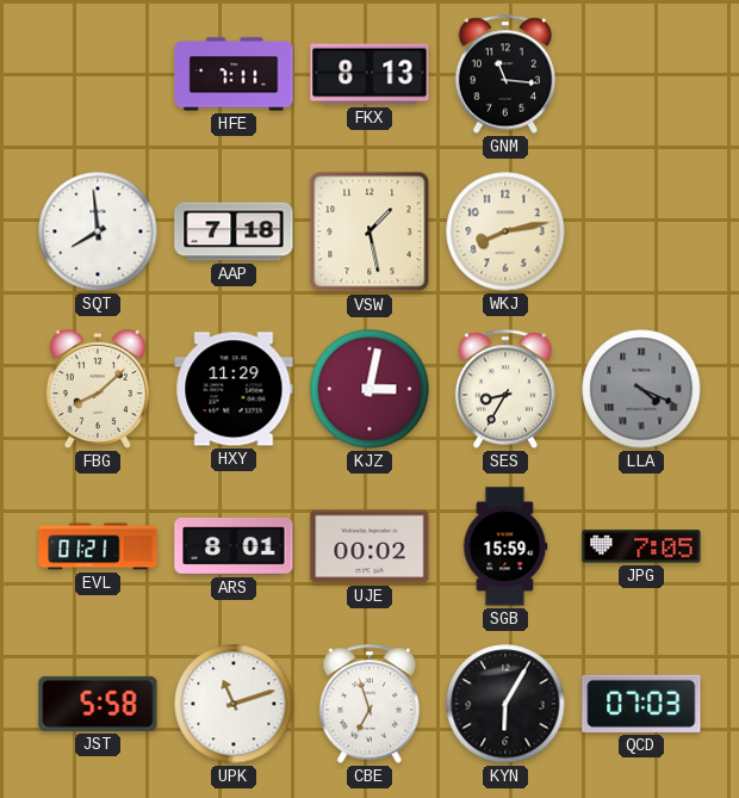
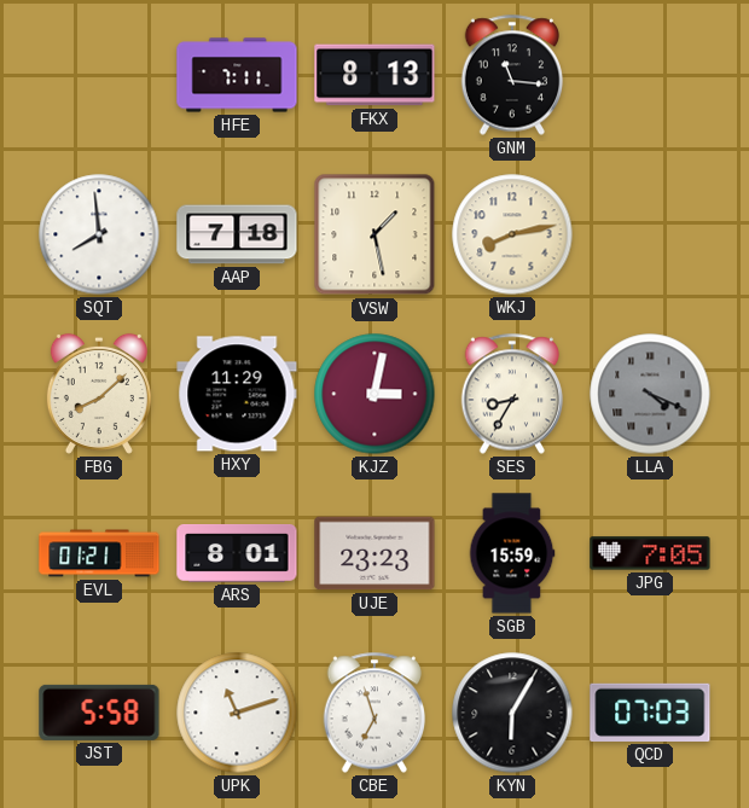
UJE: 00:02 -> 23:23
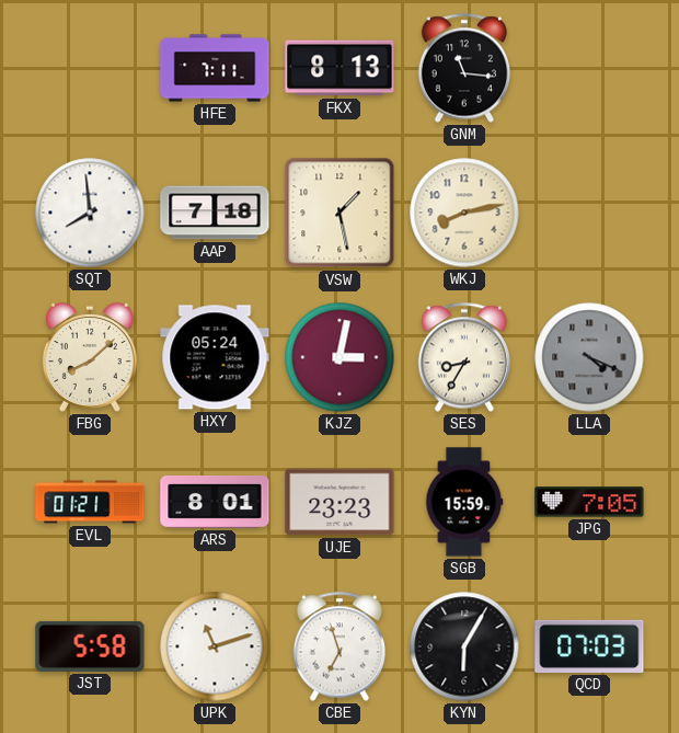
HXY: 11:29 -> 05:24
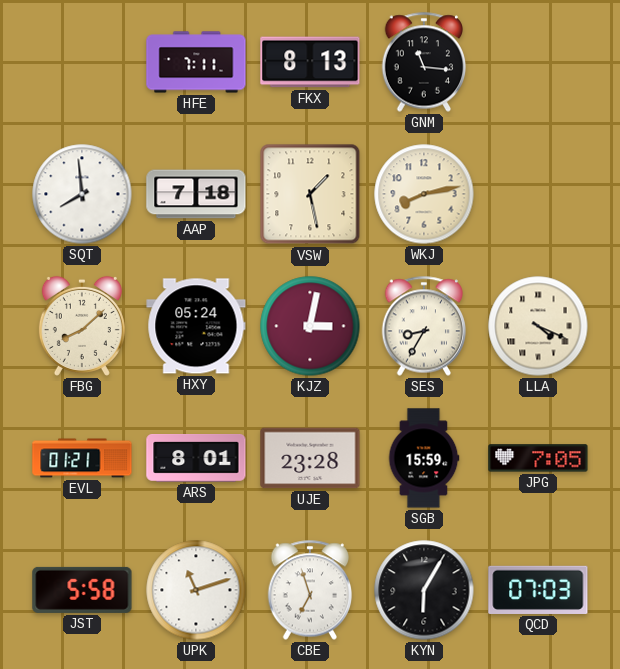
LLA dial: grey -> cream
UJE: 23:23 -> 23:28
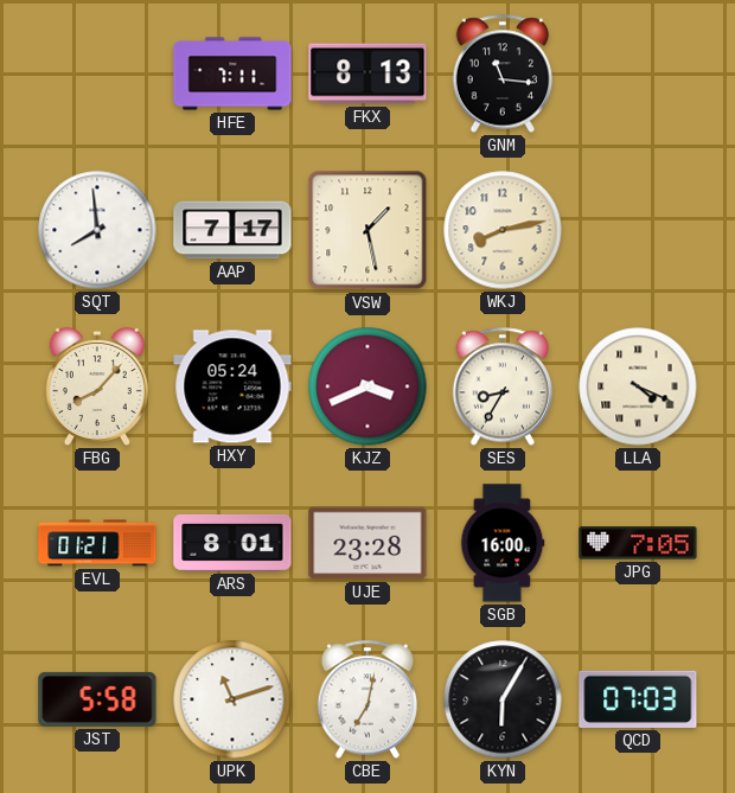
AAP: 7:18 -> 7:17
FBG: 8:08 -> 8:07
KJZ: 3:02 -> 3:41
SGB: 15:59 -> 16:00
CBE: 6:57 -> 7:02
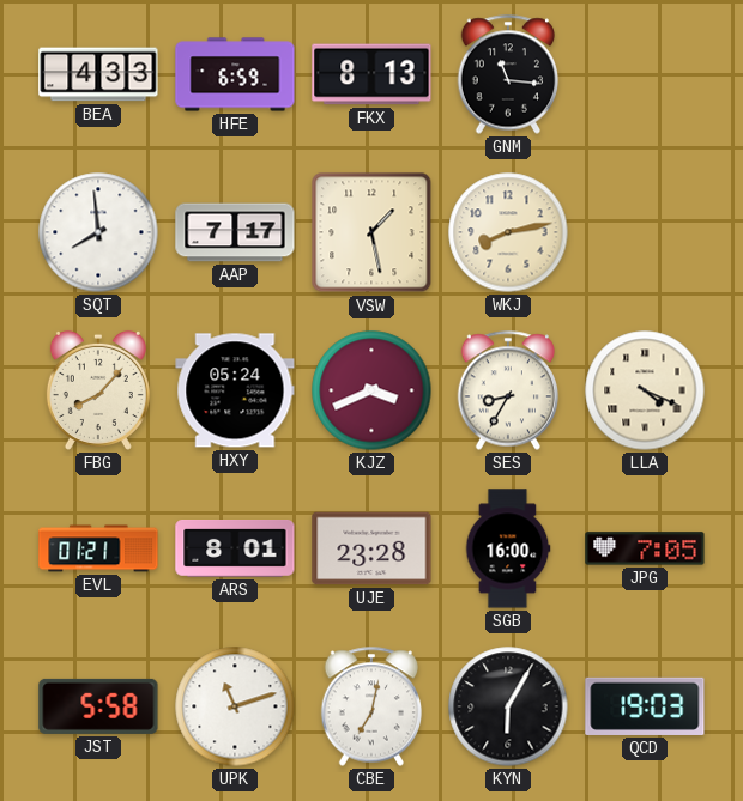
BEA: none -> 4:33
HFE: 7:11 -> 6:59
QCD: 07:03 -> 19:03
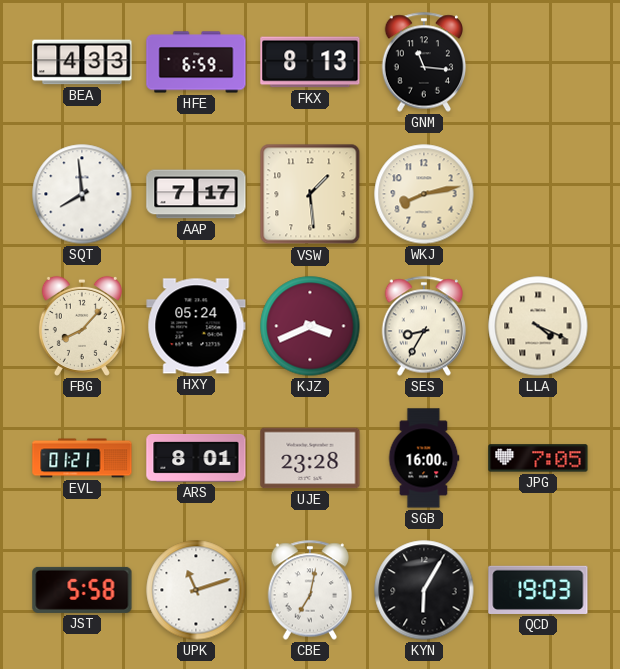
VSW: 1:28 -> 1:29
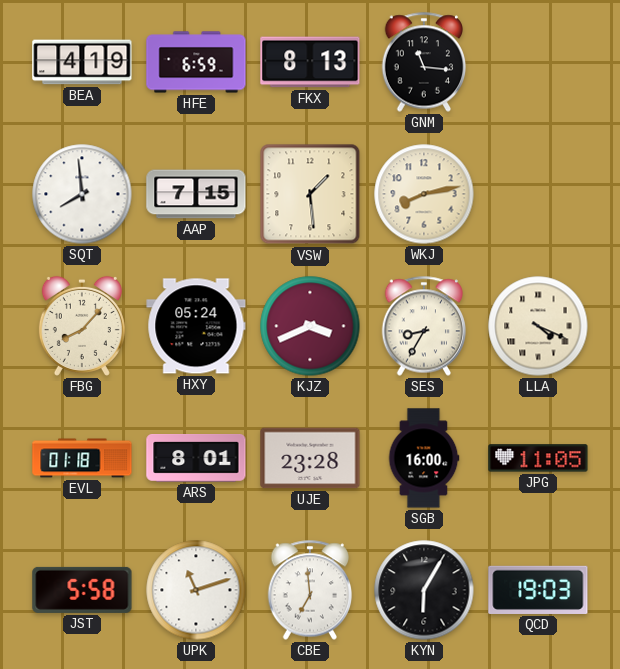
BEA: 4:33 -> 4:19
AAP: 7:17 -> 7:15
EVL: 01:21 -> 01:18
JPG: 7:05 -> 11:05
CBE: 7:02 -> 6:59
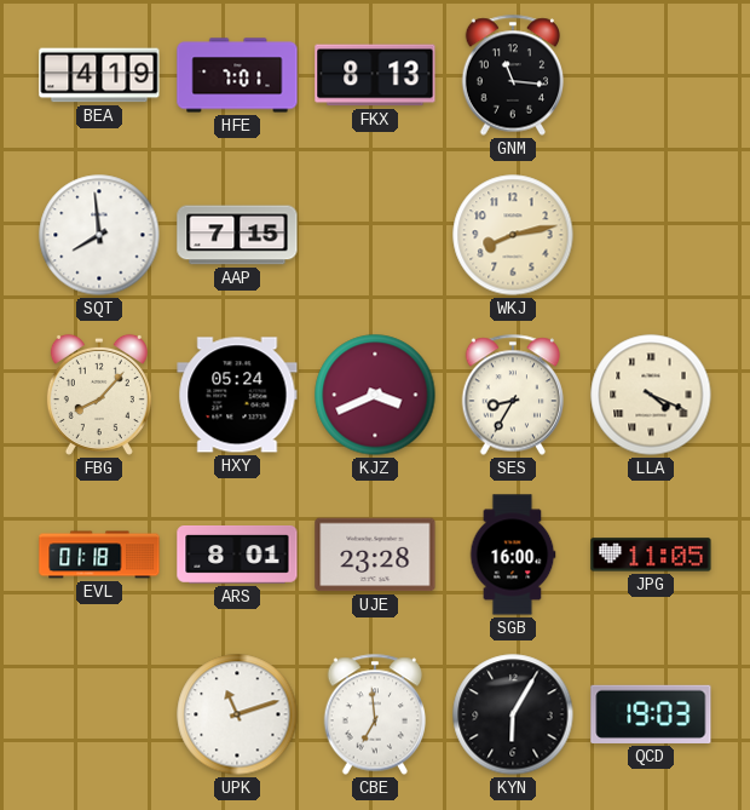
HFE: 6:59 -> 7:01
VSW: 1:29 -> none
JST: 5:58 -> none
